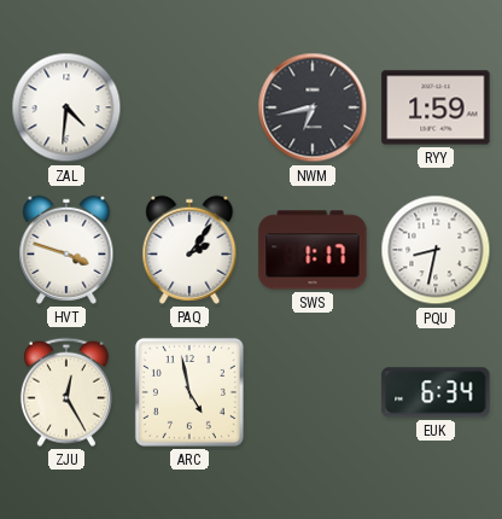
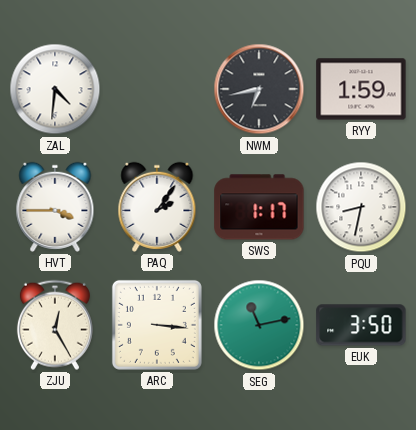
HVT: 3:48 -> 3:45
ARC: 4:58 -> 3:16
SEG: none -> 11:13
EUK: 6:34 -> 3:50
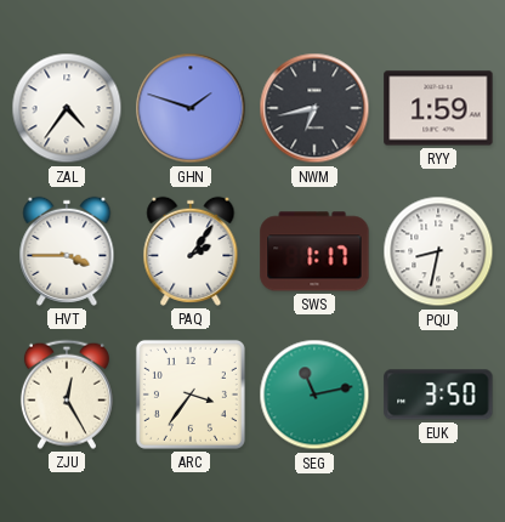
ZAL: 4:31 -> 4:36
GHN: none -> 1:48
ARC: 3:16 -> 3:36
